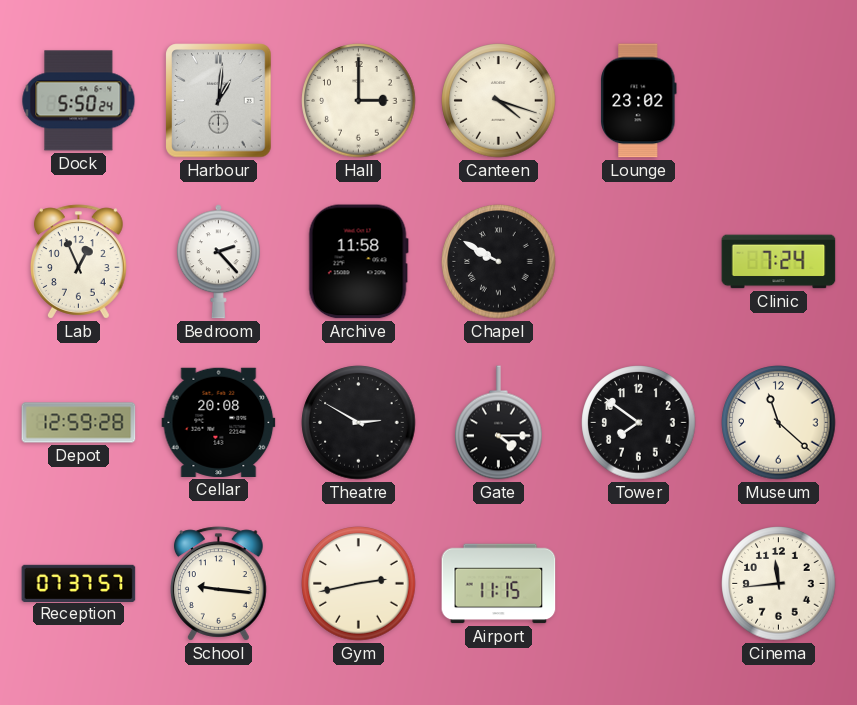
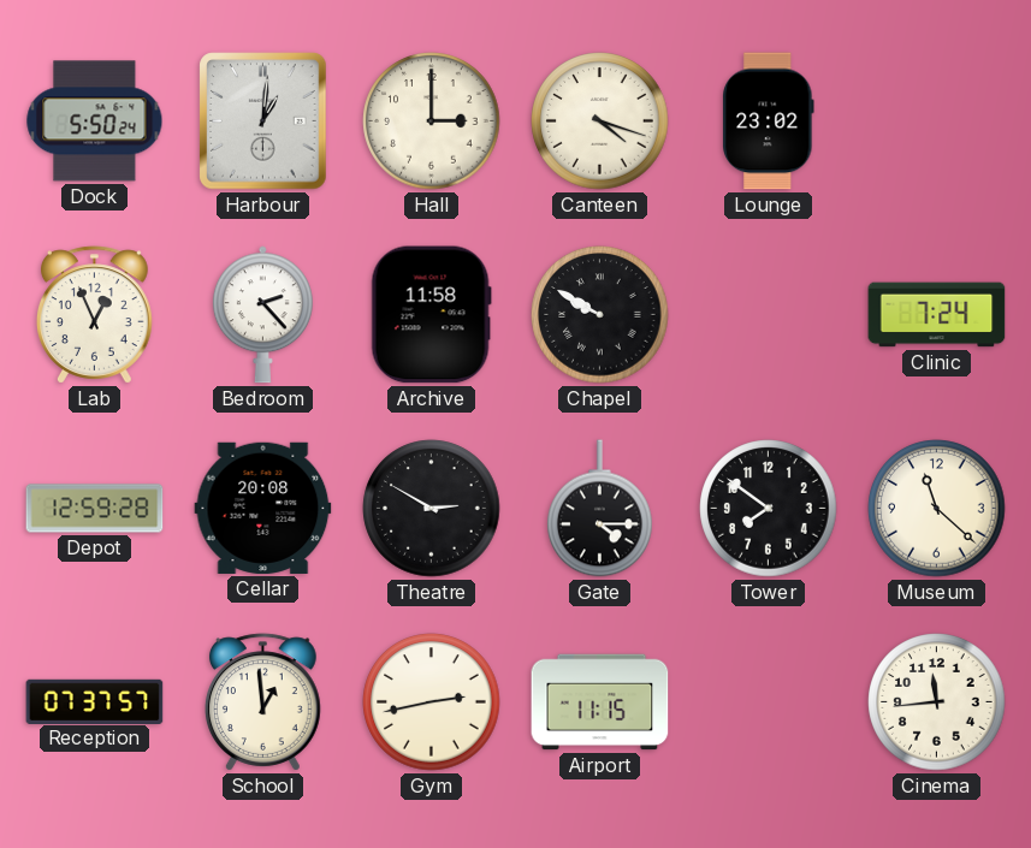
School: 9:16 -> 12:59
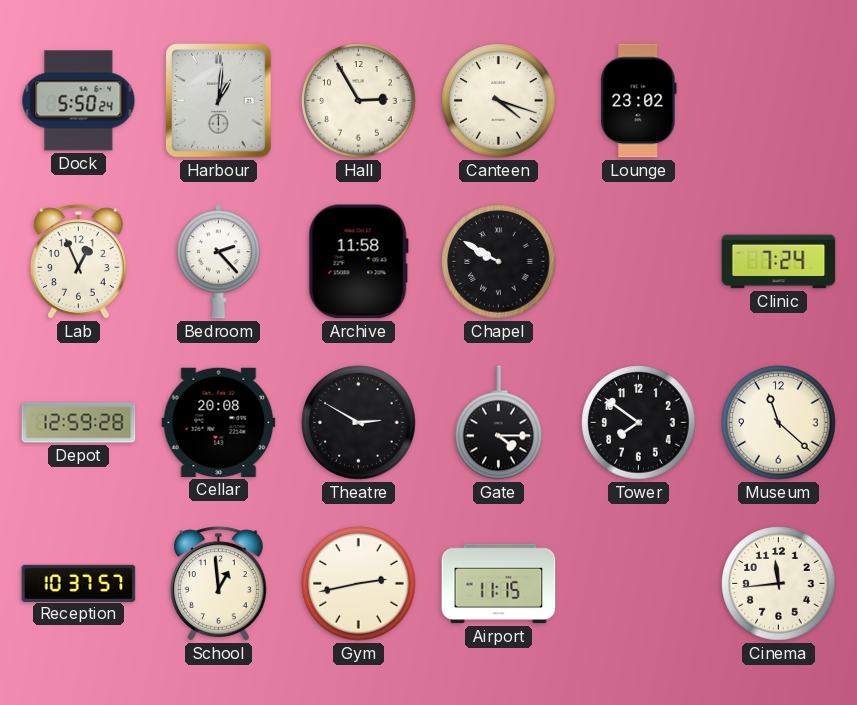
Hall: 3:00 -> 2:55
Reception: 07:37 -> 10:37
